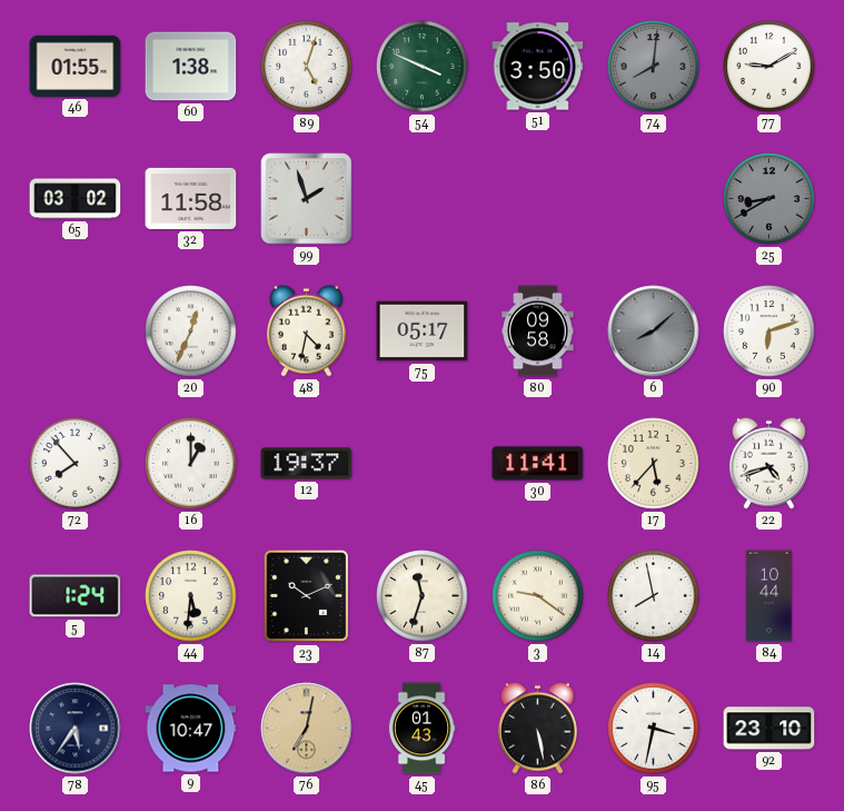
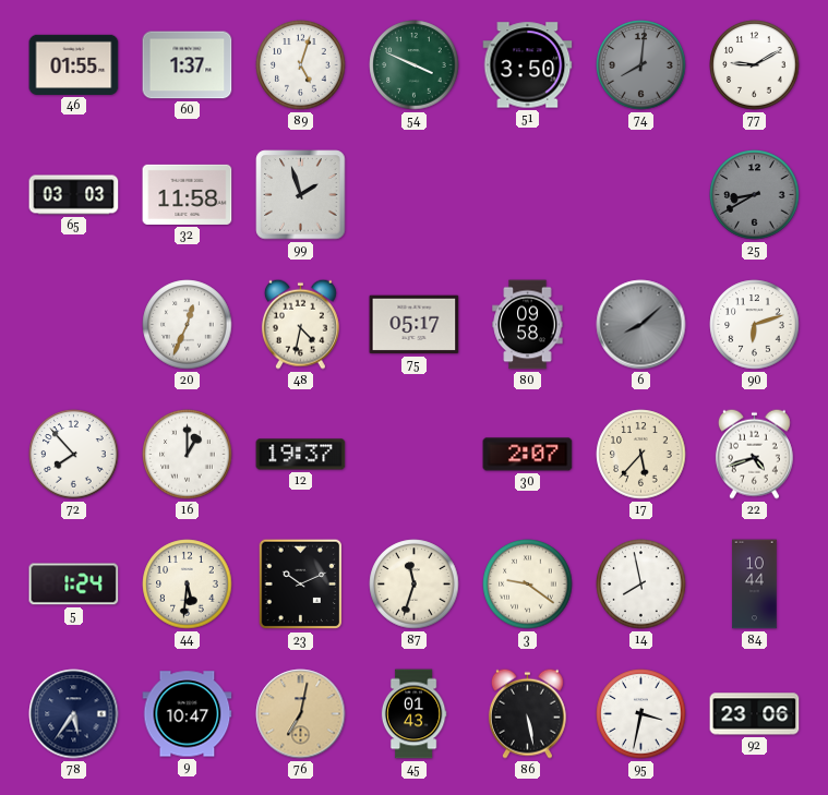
60: 1:38 -> 1:37
65: 03:02 -> 03:03
30: 11:41 -> 2:07
92: 23:10 -> 23:06
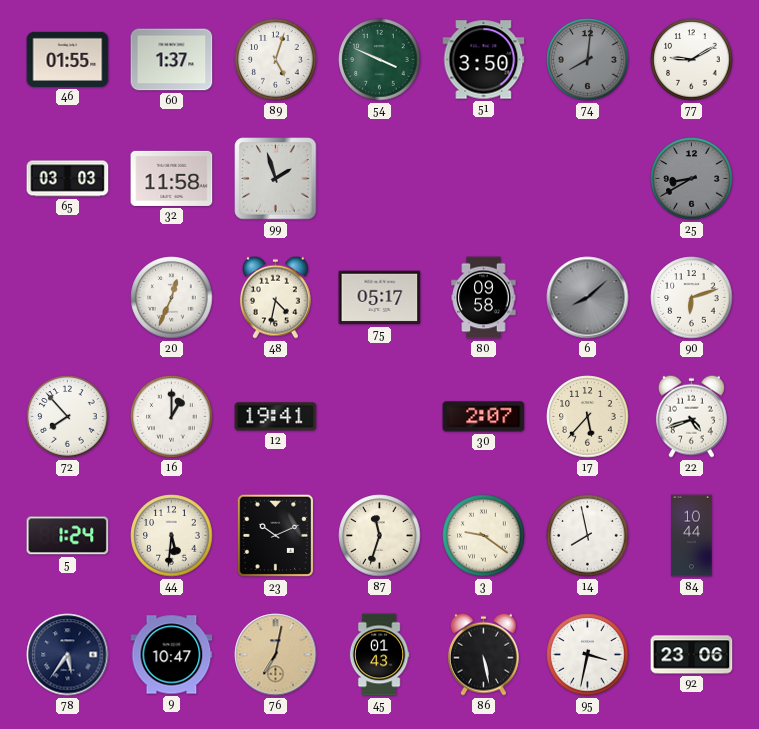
12: 19:37 -> 19:41
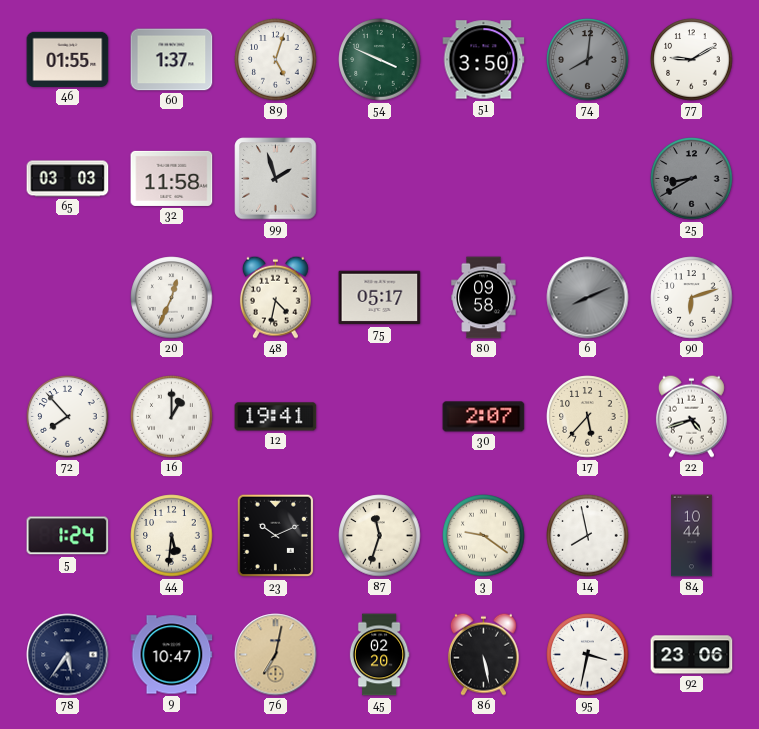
6: 8:08 -> 8:11
45: 01:43 -> 02:20
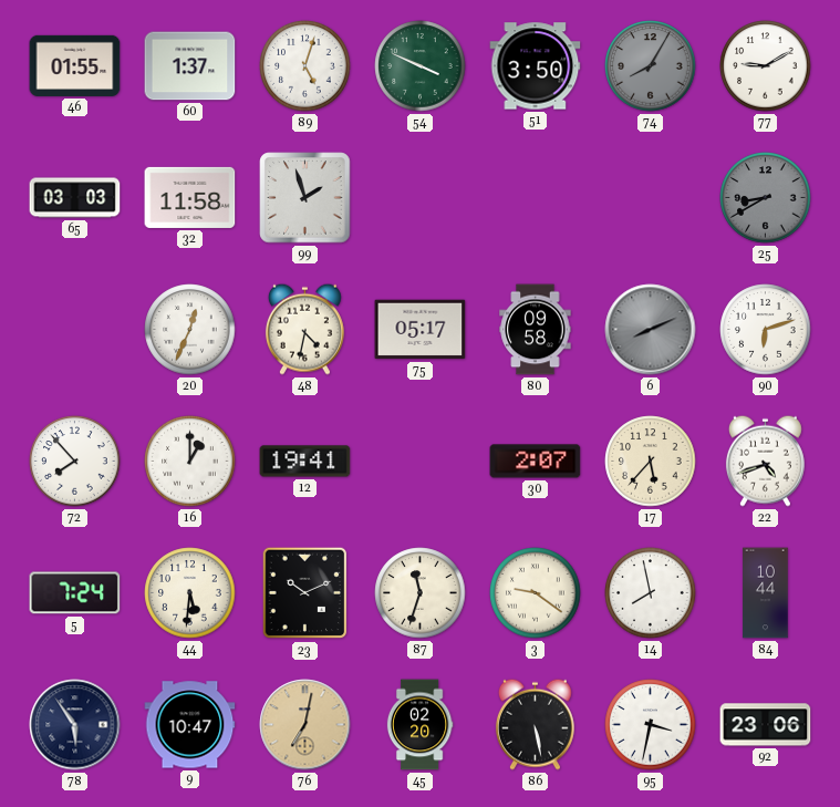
74: 8:01 -> 8:05
5: 1:24 -> 7:24
78: 5:36 -> 5:54
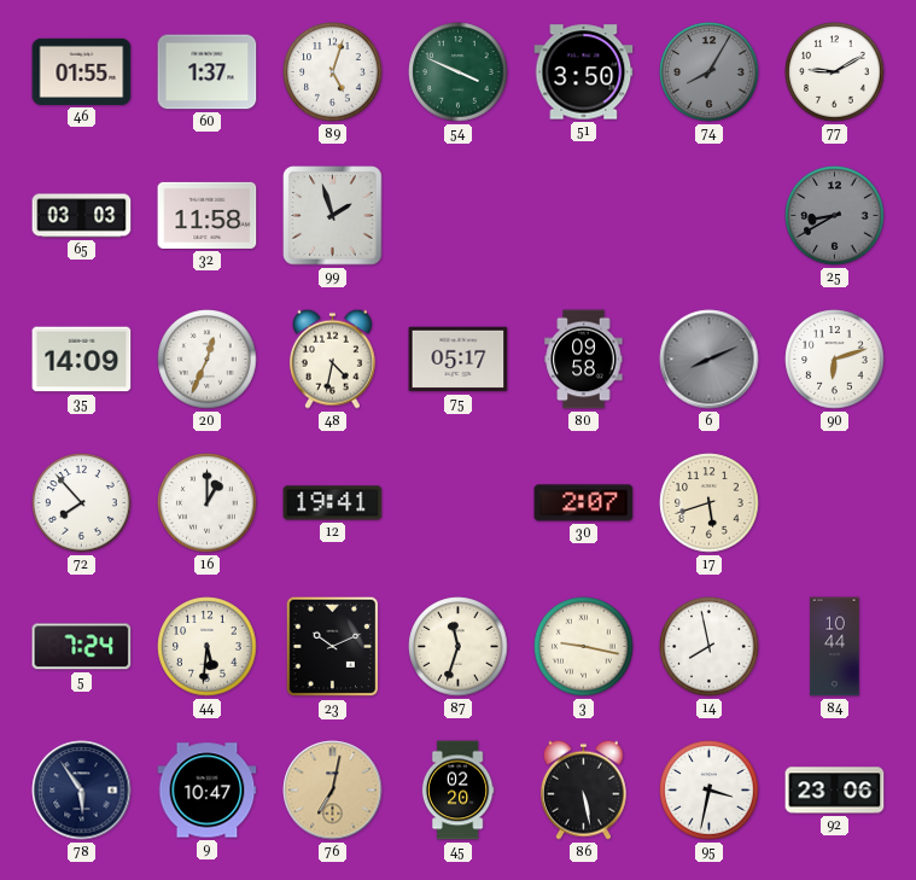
35: none -> 14:09
17: 5:37 -> 5:42
22: 4:42 -> none
3: 9:21 -> 9:17
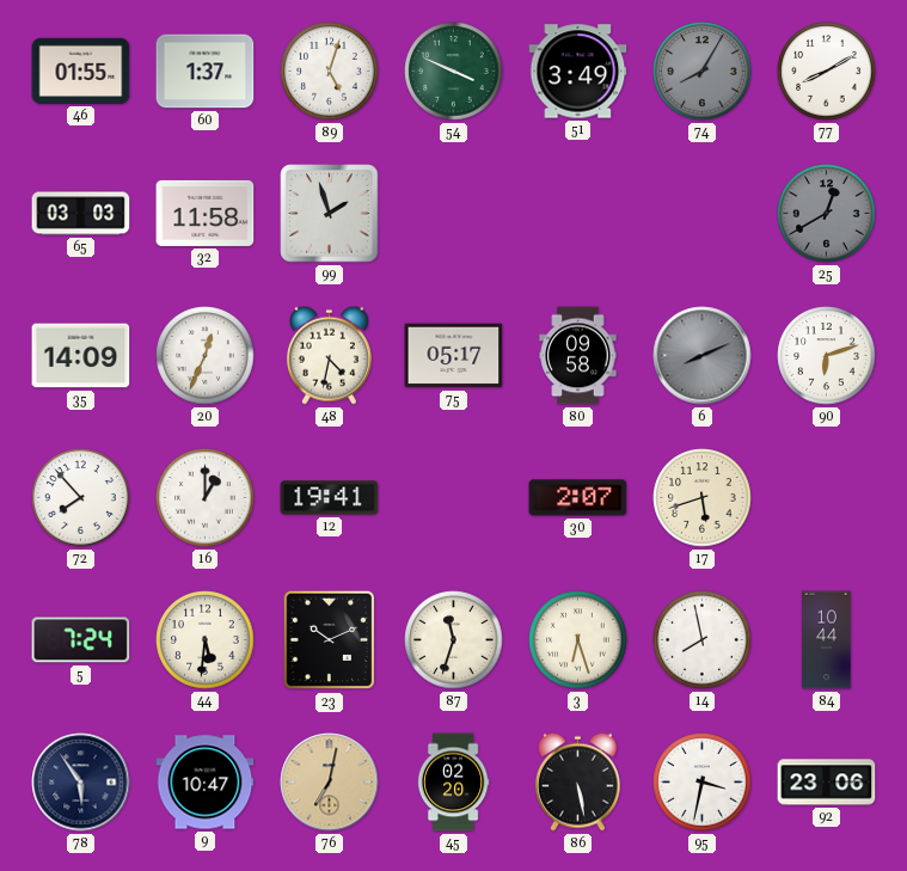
51: 3:50 -> 3:49
77: 9:10 -> 8:10
25: 8:40 -> 12:40
3: 9:17 -> 6:27
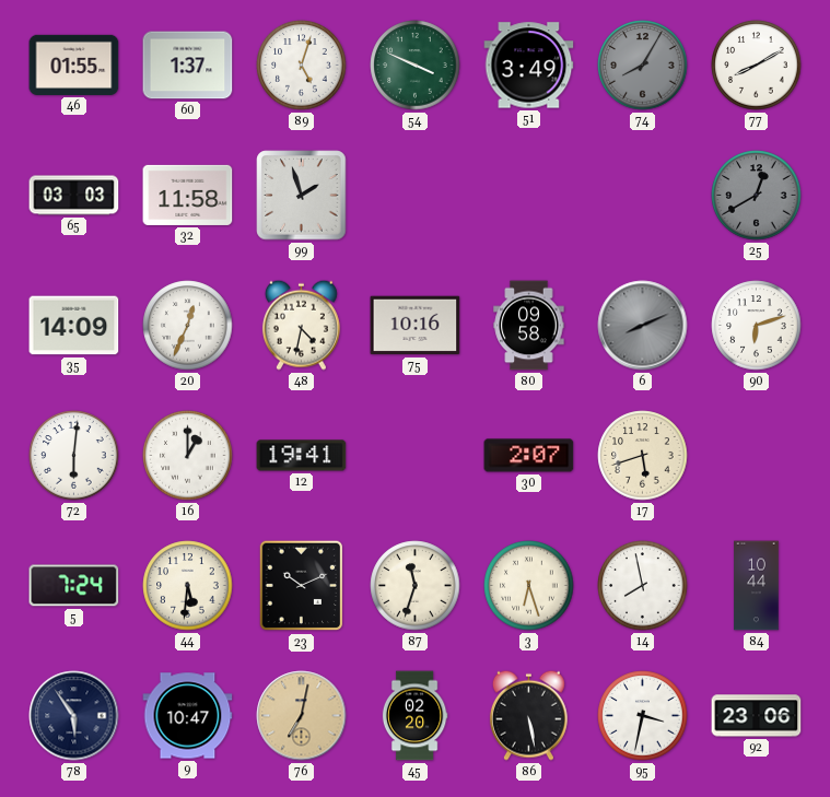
75: 05:17 -> 10:16
72: 7:53 -> 6:01
